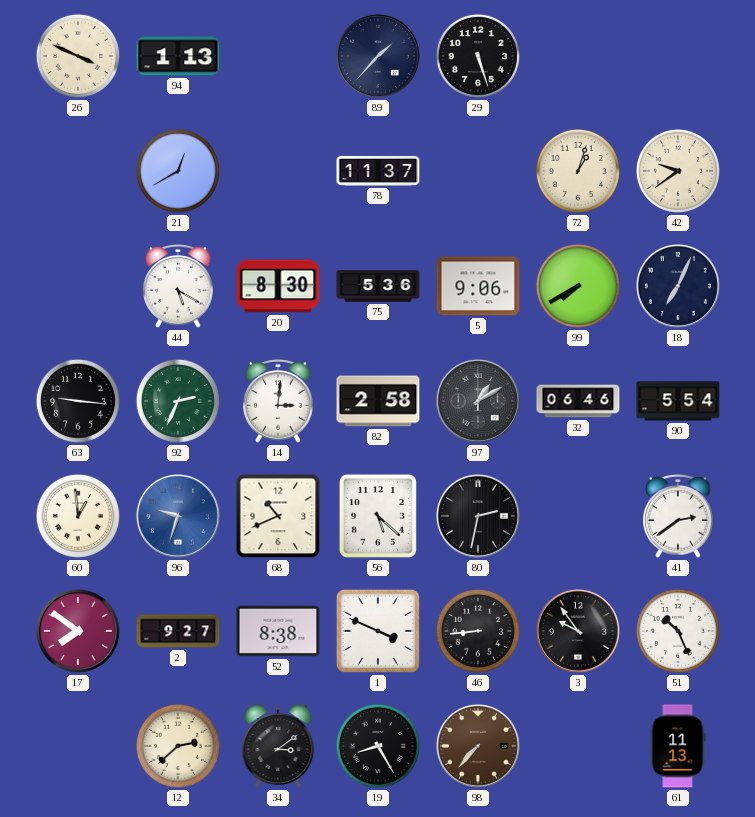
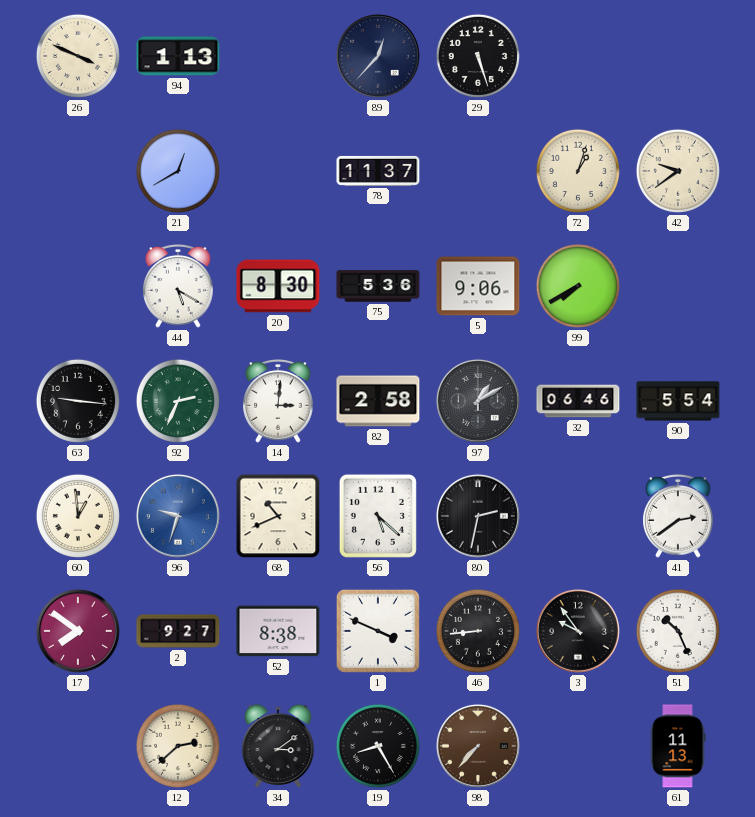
89: 1:37 -> 12:37
18: 7:04 -> none
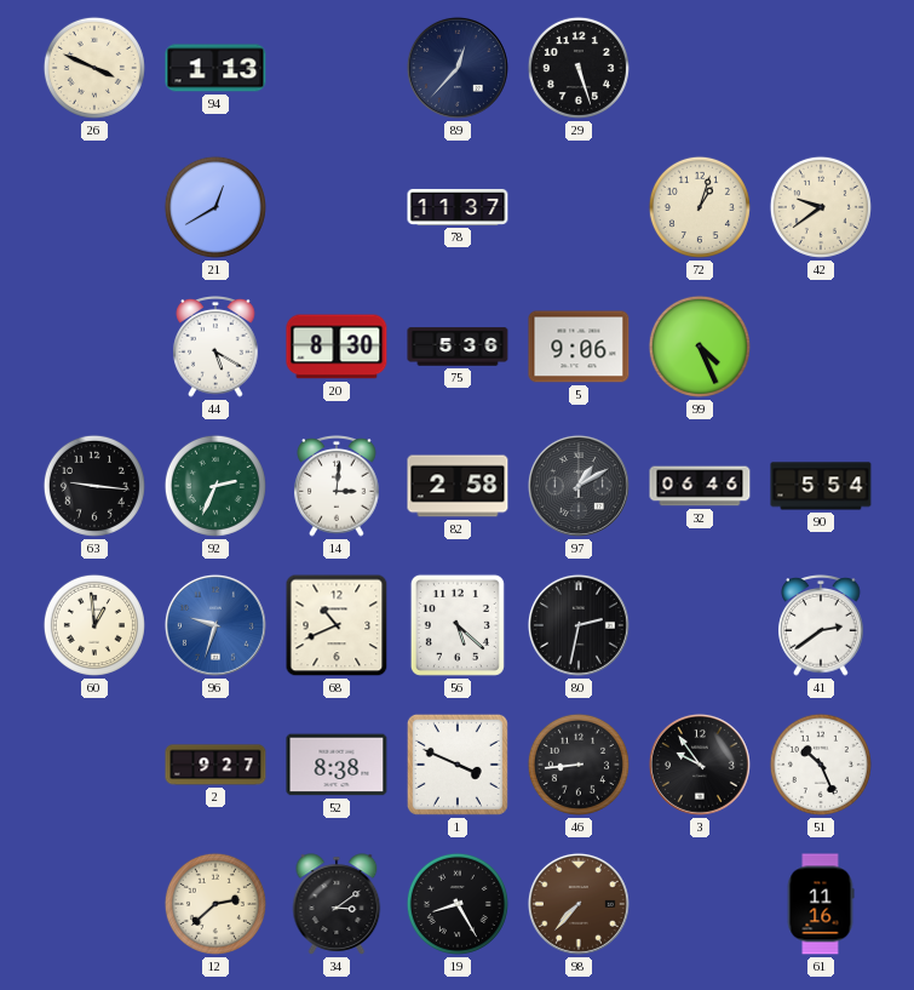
99: 7:40 -> 4:26
17: 7:51 -> none
61: 11:13 -> 11:16
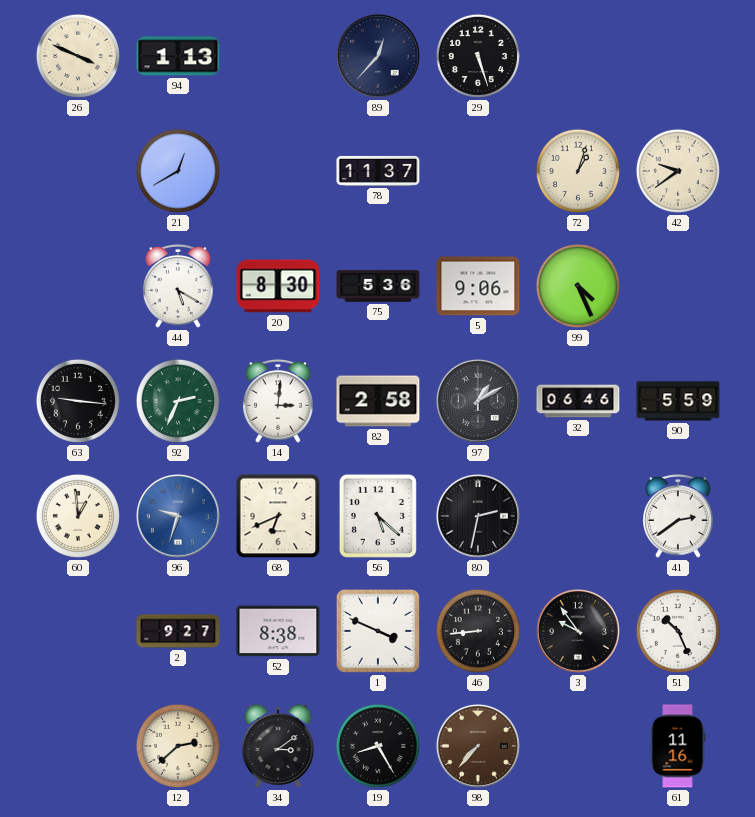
90: 5:54 -> 5:59
68: 10:41 -> 6:41
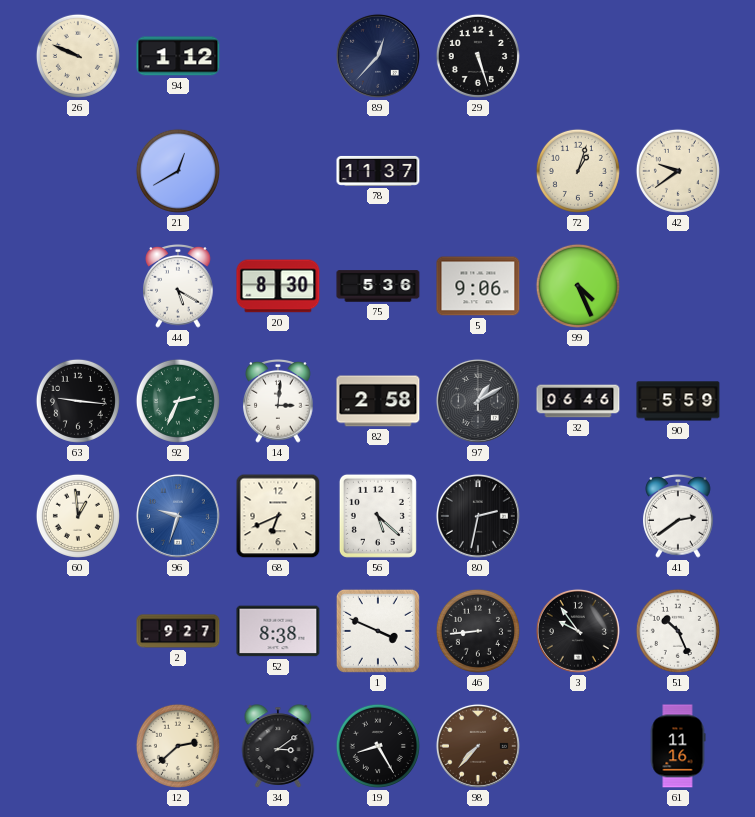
26: 3:49 -> 9:49
94: 1:13 -> 1:12
